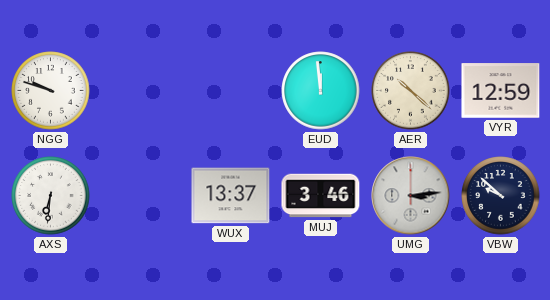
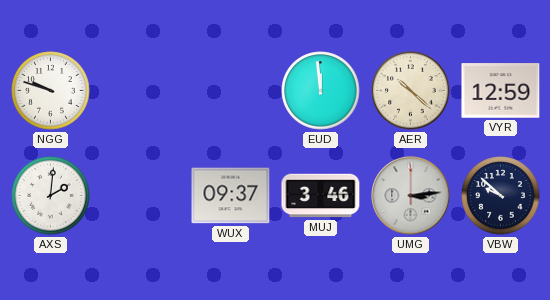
AXS: 6:31 -> 2:01
WUX: 13:37 -> 09:37
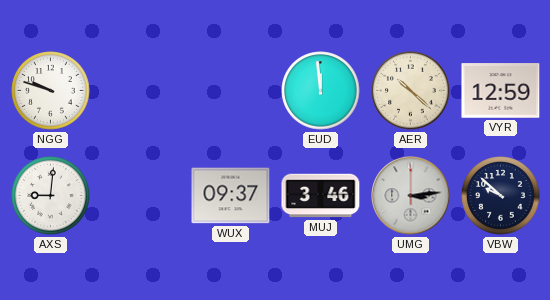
AXS: 2:01 -> 9:01
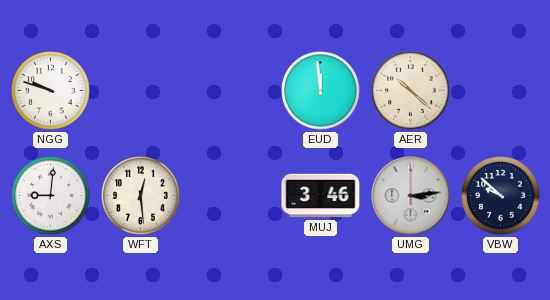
VYR: 12:59 -> none
WFT: none -> 12:29
WUX: 09:37 -> none
